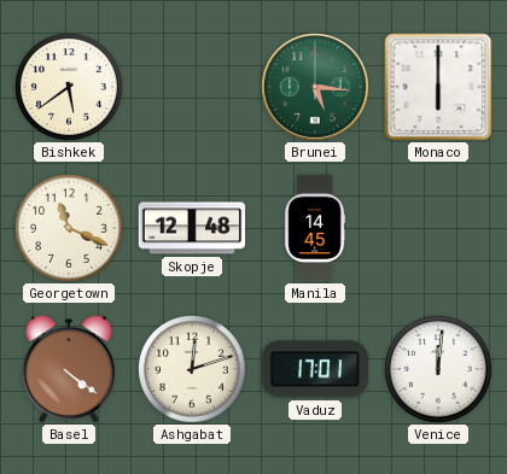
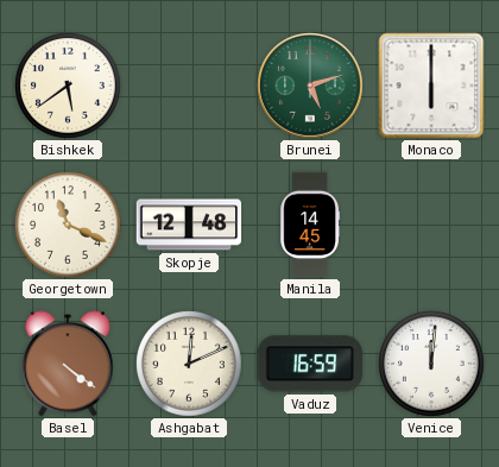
Brunei: 5:16 -> 5:12
Ashgabat: 12:12 -> 12:11
Vaduz: 17:01 -> 16:59
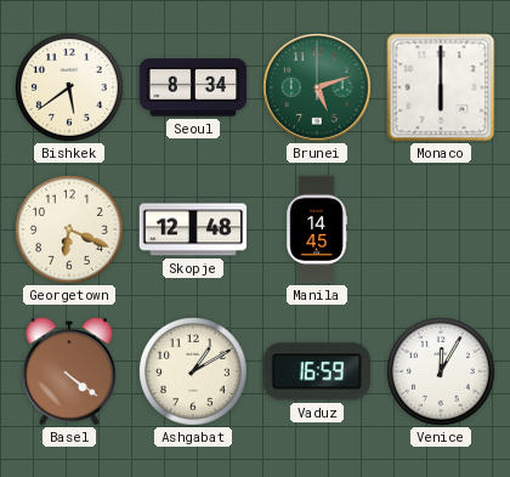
Seoul: none -> 8:34
Georgetown: 11:19 -> 6:19
Ashgabat: 12:11 -> 1:10
Venice: 12:01 -> 12:05
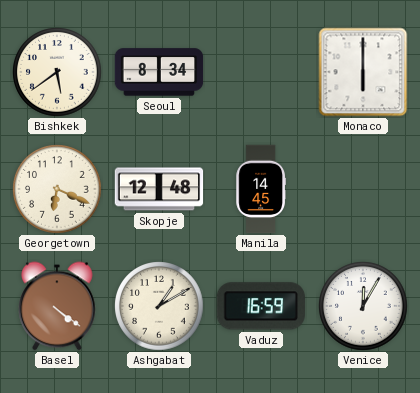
Brunei: 5:12 -> none
